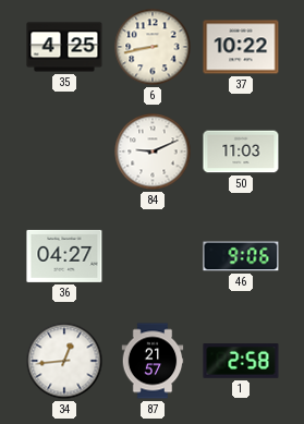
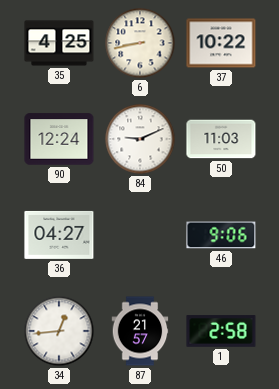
90: none -> 12:24
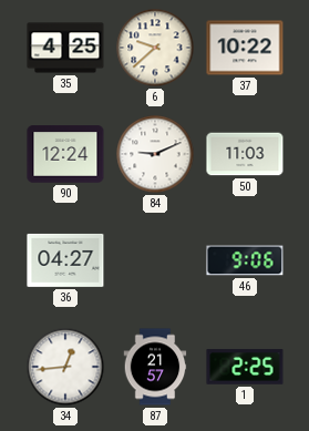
6: 8:43 -> 9:38
1: 2:58 -> 2:25
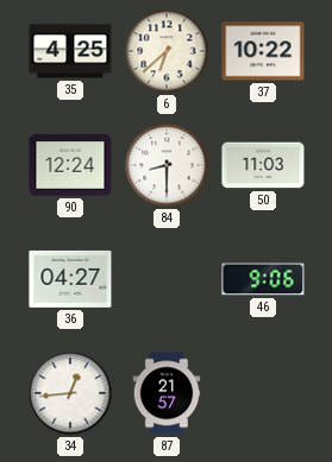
6: 9:38 -> 6:38
84: 9:11 -> 8:30
1: 2:25 -> none
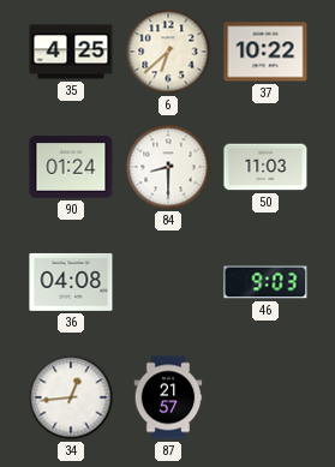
90: 12:24 -> 01:24
36: 04:27 -> 04:08
46: 9:06 -> 9:03
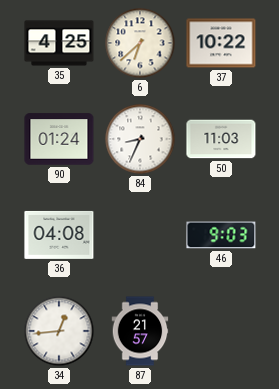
84: 8:30 -> 8:34
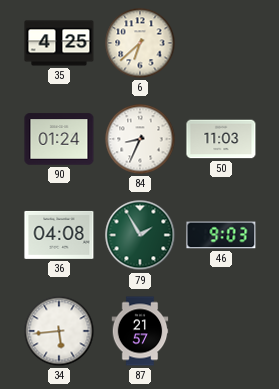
37: 10:22 -> none
79: none -> 1:55
34: 12:44 -> 5:44
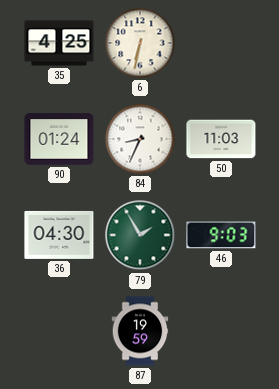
6: 6:38 -> 6:32
36: 04:08 -> 04:30
34: 5:44 -> none
87: 21:57 -> 19:59
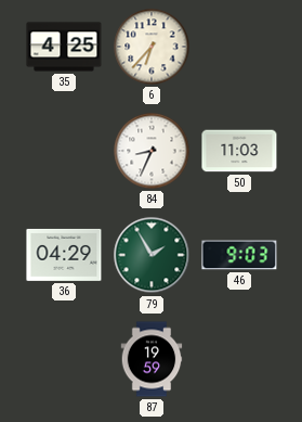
6: 6:32 -> 6:37
90: 01:24 -> none
36: 04:30 -> 04:29
